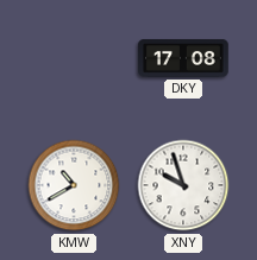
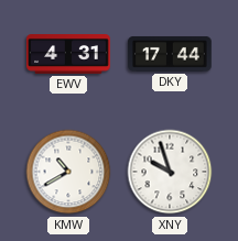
EWV: none -> 4:31
DKY: 17:08 -> 17:44
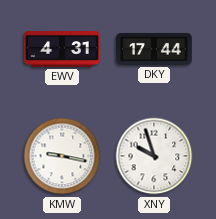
KMW: 10:40 -> 9:17
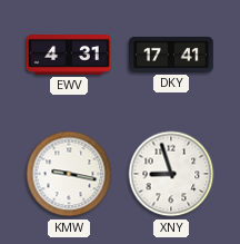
DKY: 17:44 -> 17:41
XNY: 9:57 -> 8:57
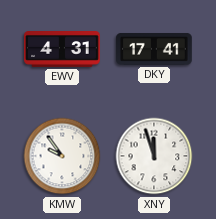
KMW: 9:17 -> 9:54
XNY: 8:57 -> 11:57
